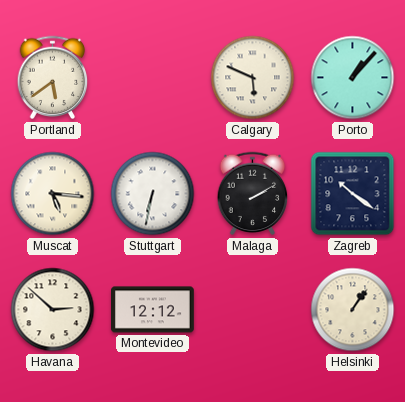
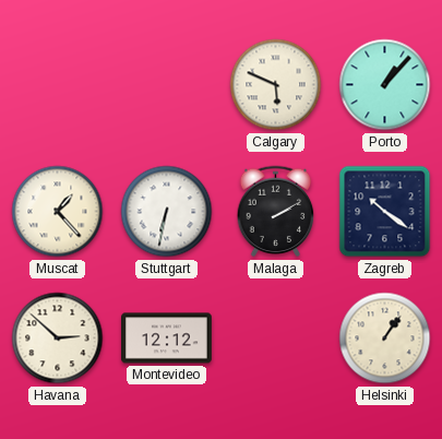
Portland: 5:39 -> none
Muscat: 5:16 -> 1:23
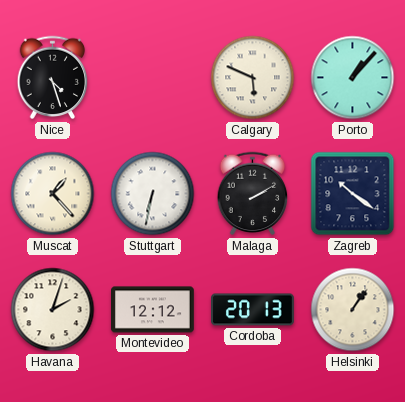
Nice: none -> 4:27
Havana: 2:52 -> 2:03
Cordoba: none -> 20:13
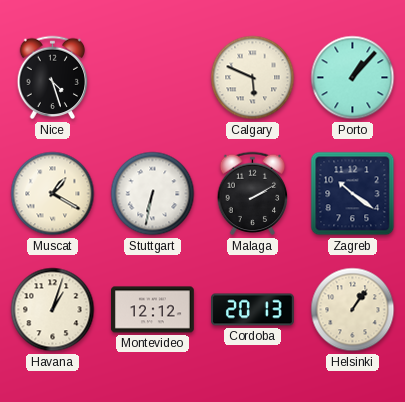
Muscat: 1:23 -> 1:20
Havana: 2:03 -> 1:03
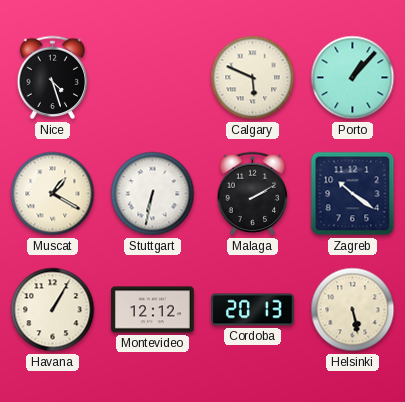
Havana: 1:03 -> 1:05
Helsinki: 1:06 -> 5:28
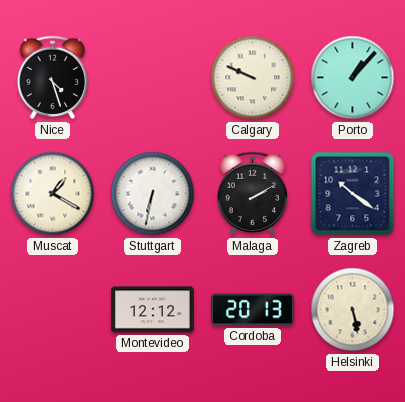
Calgary: 5:49 -> 9:49
Havana: 1:05 -> none
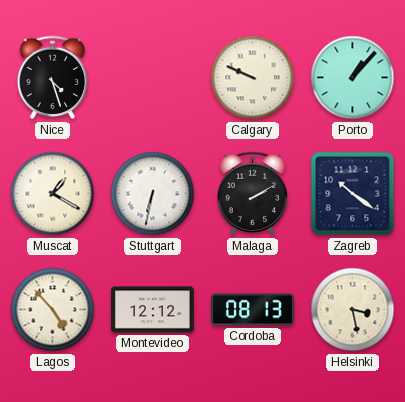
Lagos: none -> 4:53
Cordoba: 20:13 -> 08:13
Helsinki: 5:28 -> 3:28
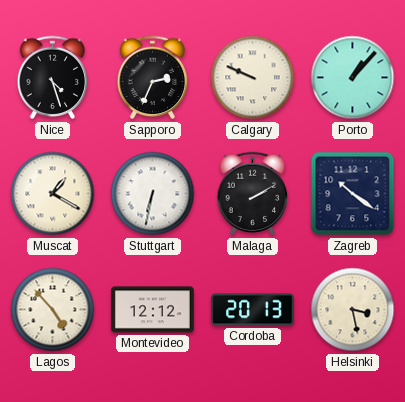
Sapporo: none -> 2:34
Cordoba: 08:13 -> 20:13
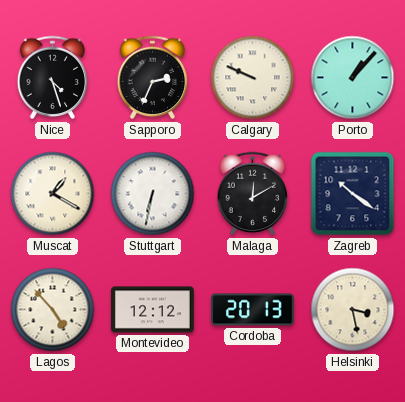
Malaga: 2:10 -> 12:10
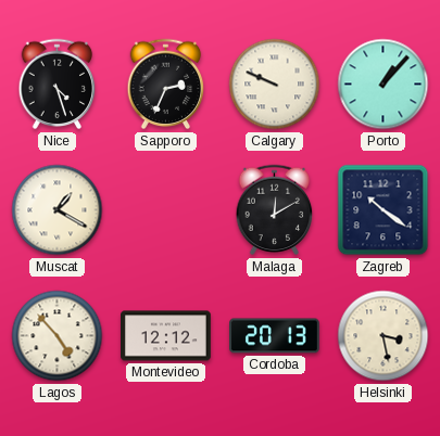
Stuttgart: 6:32 -> none
